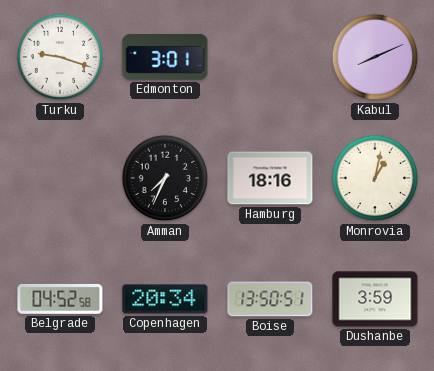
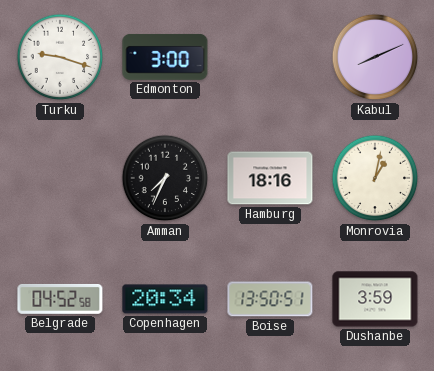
Edmonton: 3:01 -> 3:00
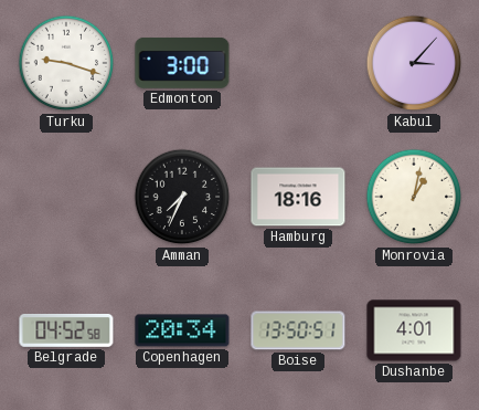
Kabul: 8:11 -> 3:07
Dushanbe: 3:59 -> 4:01
